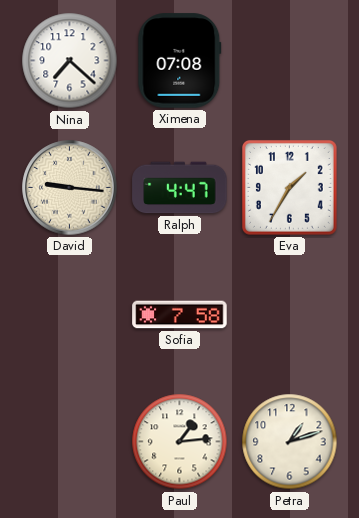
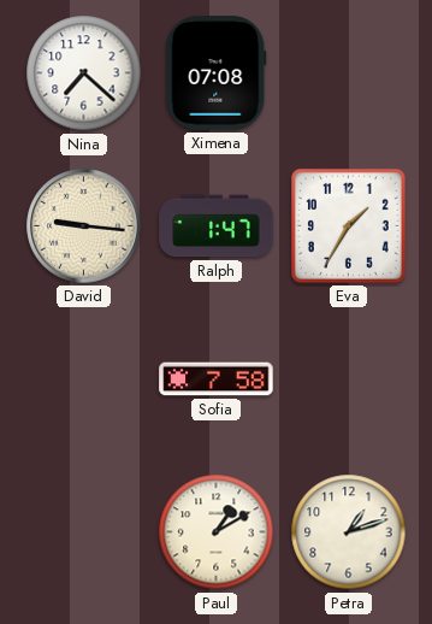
Ralph: 4:47 -> 1:47
Paul: 1:14 -> 1:10
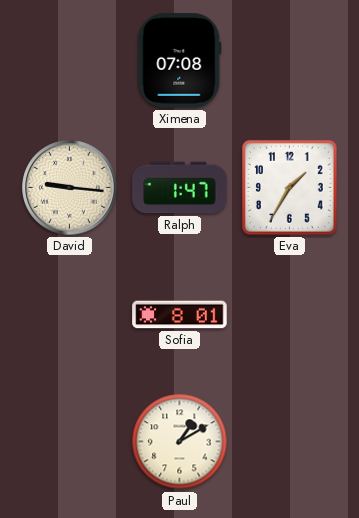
Nina: 7:22 -> none
Sofia: 7:58 -> 8:01
Petra: 1:12 -> none
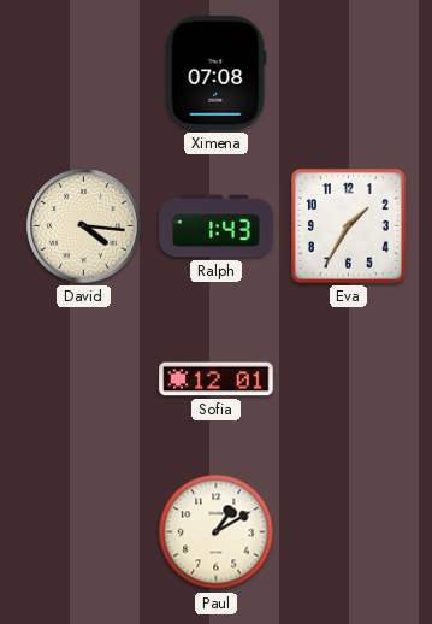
David: 9:16 -> 4:16
Ralph: 1:47 -> 1:43
Sofia: 8:01 -> 12:01
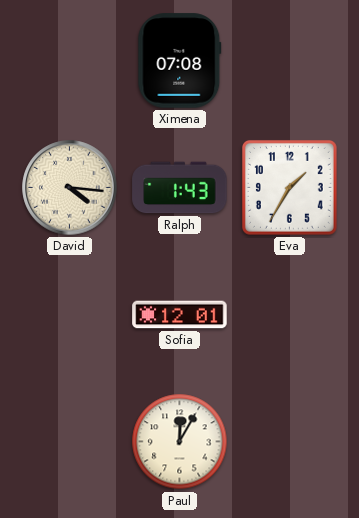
Paul: 1:10 -> 12:05
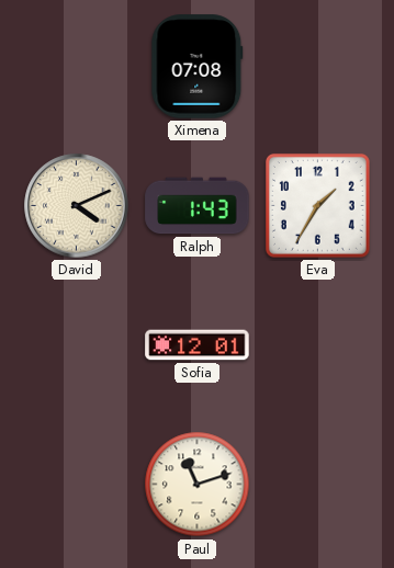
David: 4:16 -> 4:11
Paul: 12:05 -> 11:12
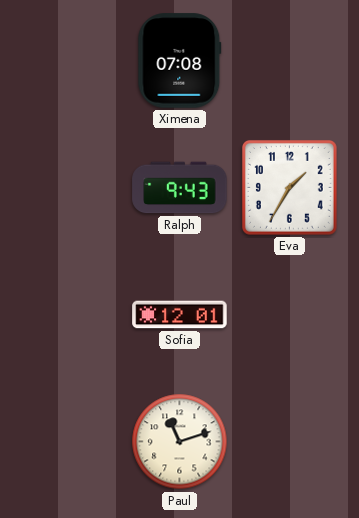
David: 4:11 -> none
Ralph: 1:43 -> 9:43
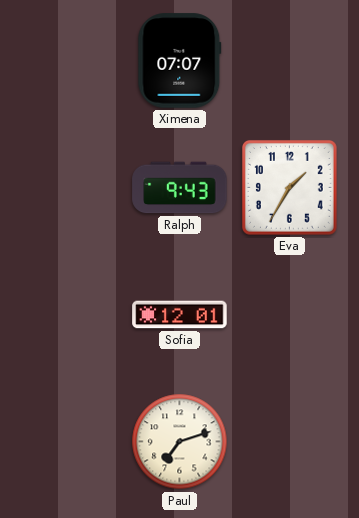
Ximena: 07:08 -> 07:07
Paul: 11:12 -> 7:12
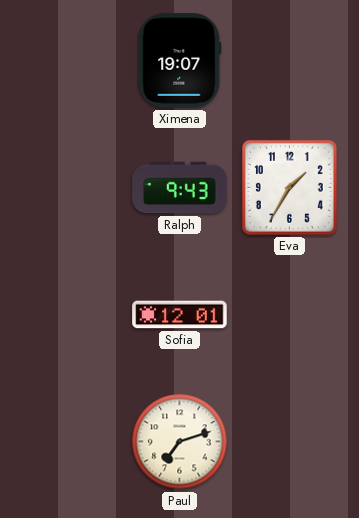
Ximena: 07:07 -> 19:07
